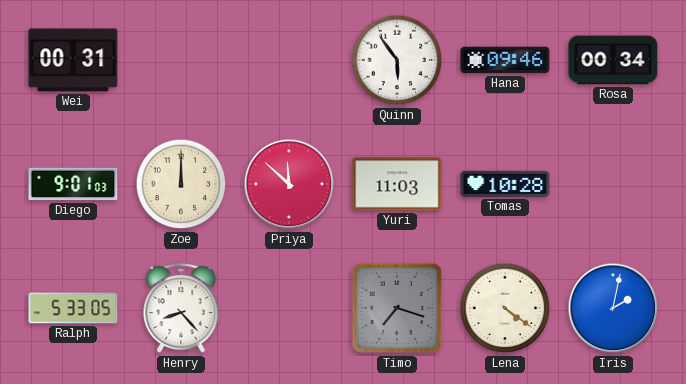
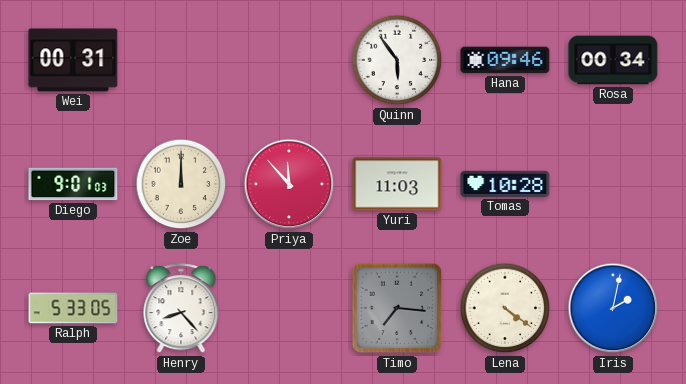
Priya: 11:52 -> 11:53
Timo: 7:18 -> 7:16
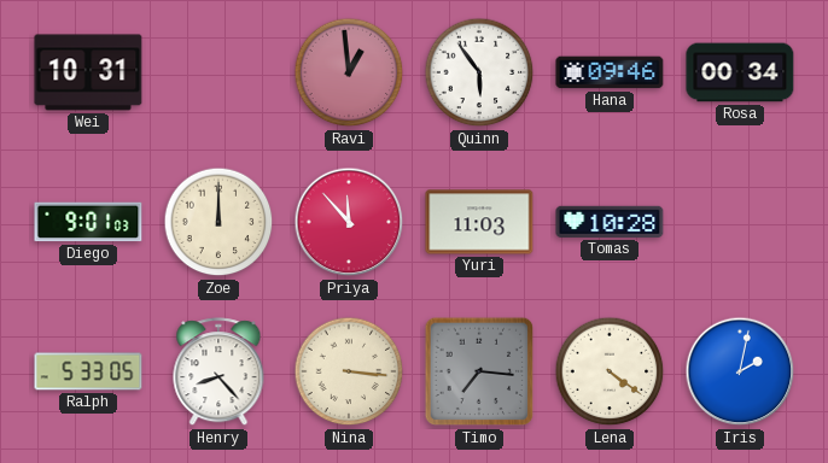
Wei: 00:31 -> 10:31
Ravi: none -> 12:59
Nina: none -> 3:16
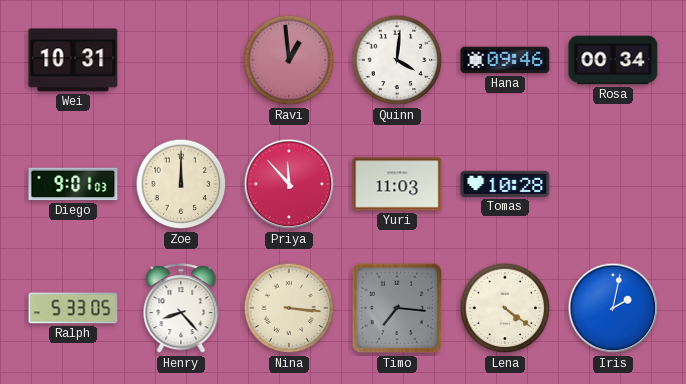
Quinn: 5:54 -> 4:01
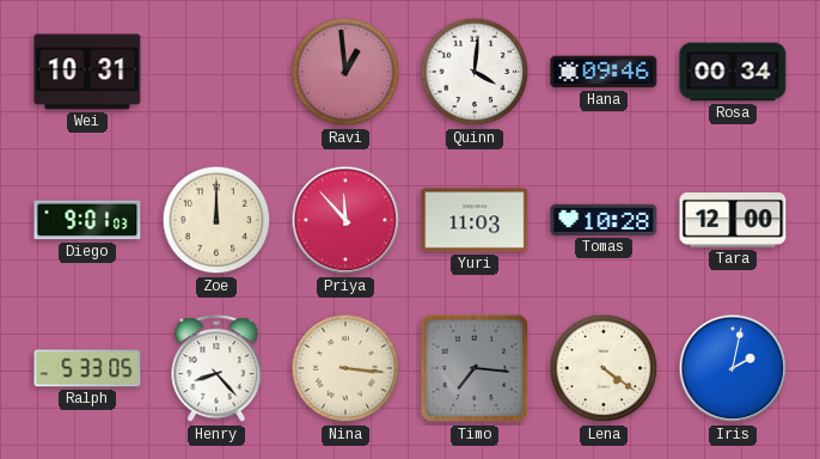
Tara: none -> 12:00
